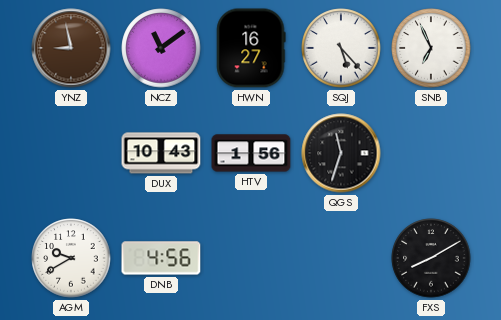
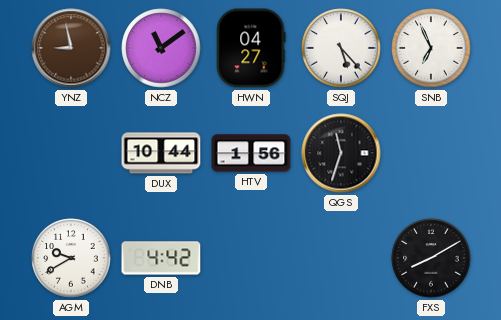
HWN: 16:27 -> 04:27
DUX: 10:43 -> 10:44
DNB: 4:56 -> 4:42
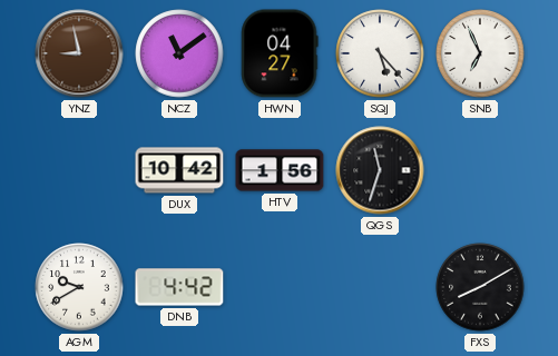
DUX: 10:44 -> 10:42
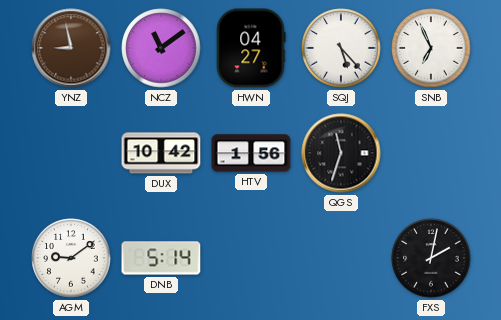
AGM: 9:40 -> 9:09
DNB: 4:42 -> 5:14
FXS: 8:10 -> 2:02
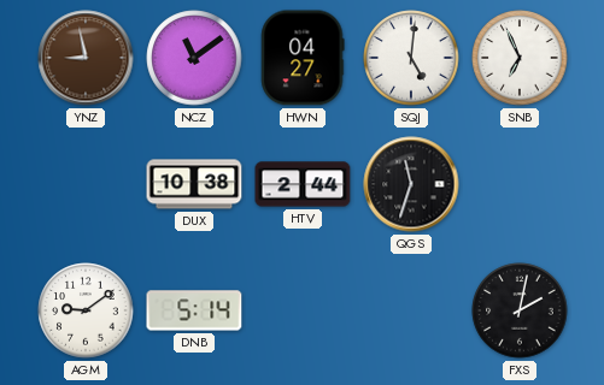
SQJ: 5:23 -> 5:01
DUX: 10:42 -> 10:38
HTV: 1:56 -> 2:44
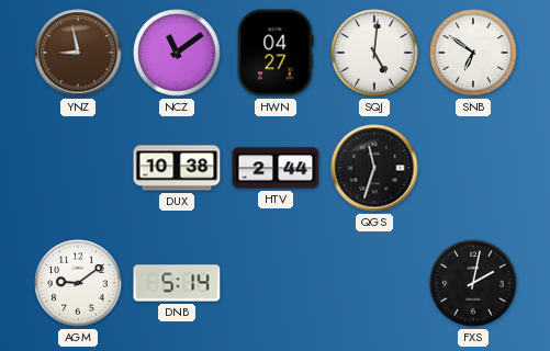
SNB: 6:56 -> 6:51
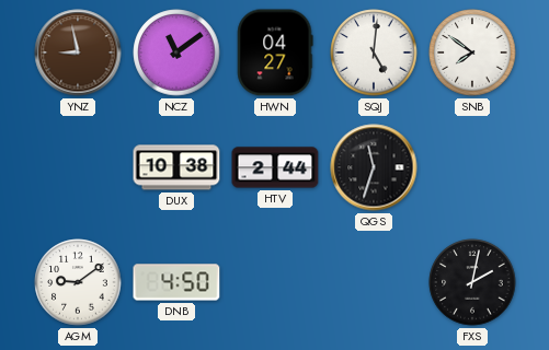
SNB: 6:51 -> 7:51
DNB: 5:14 -> 4:50
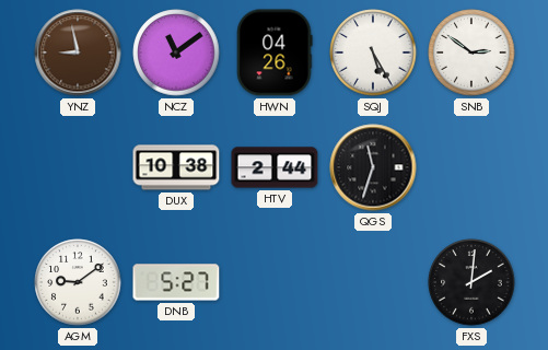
HWN: 04:27 -> 04:26
SQJ: 5:01 -> 5:25
SNB: 7:51 -> 2:51
DNB: 4:50 -> 5:27
FXS: 2:02 -> 2:01
